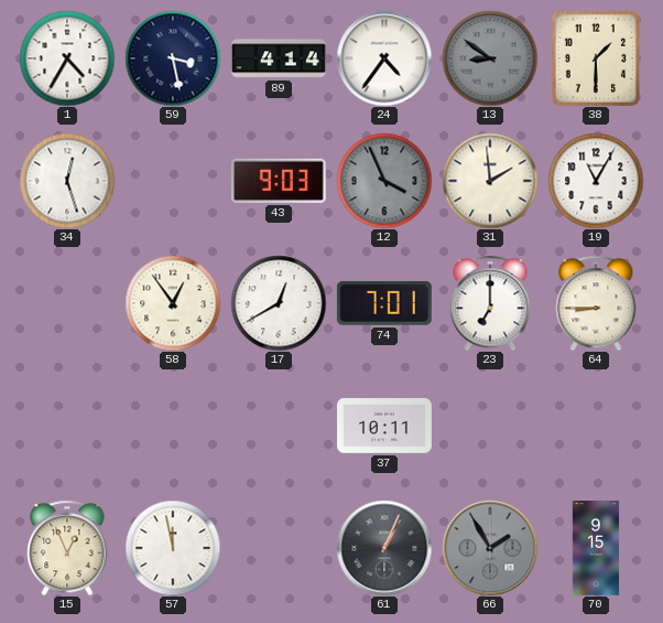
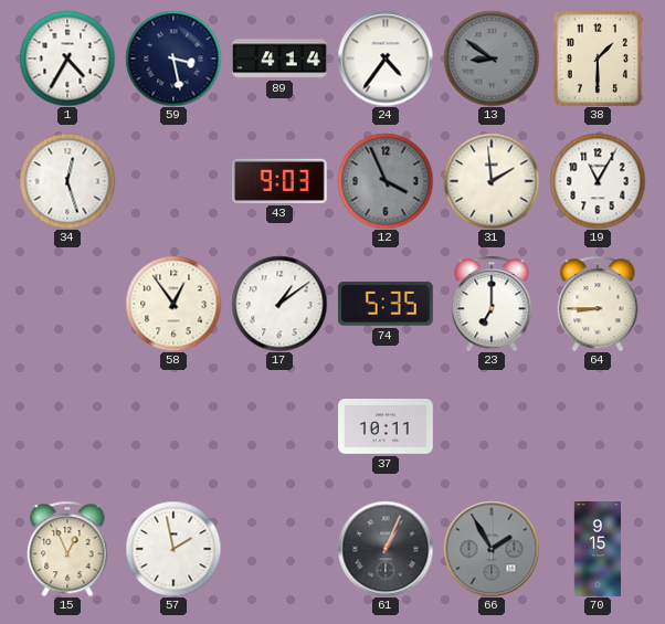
17: 12:40 -> 1:09
74: 7:01 -> 5:35
57: 11:58 -> 1:58
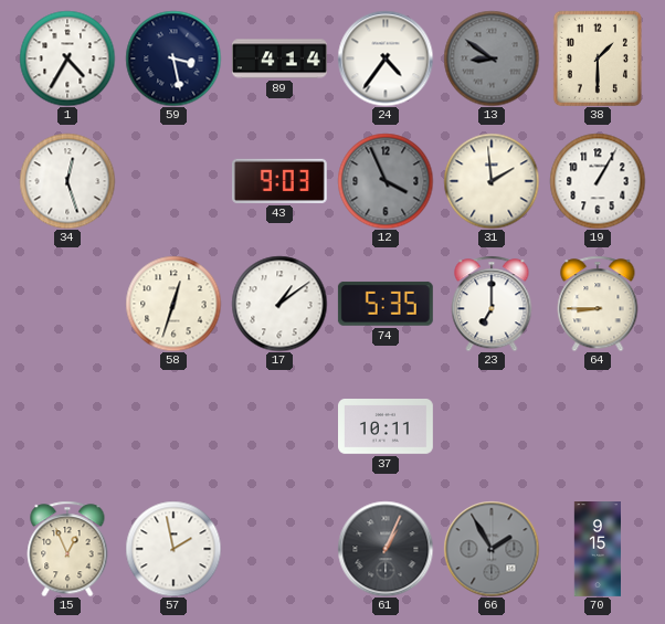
19: 11:05 -> 1:05
58: 12:54 -> 12:33
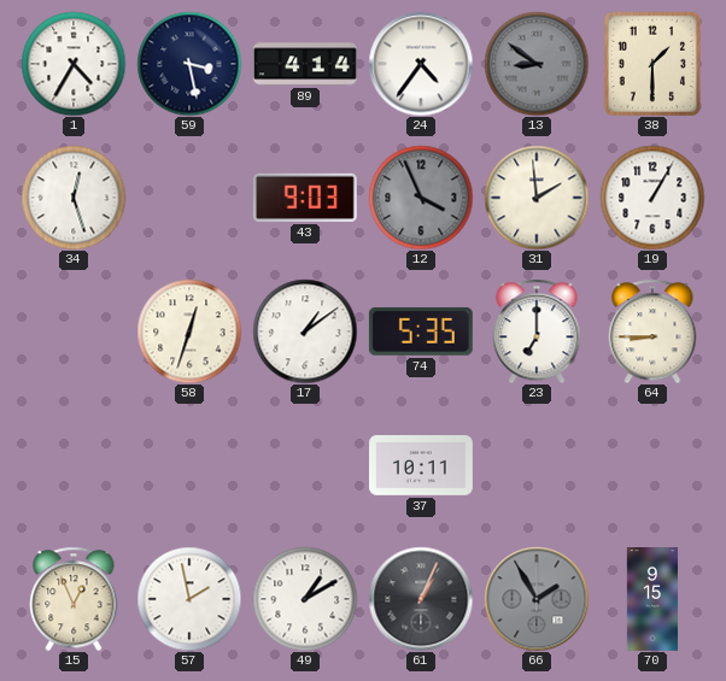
49: none -> 1:10
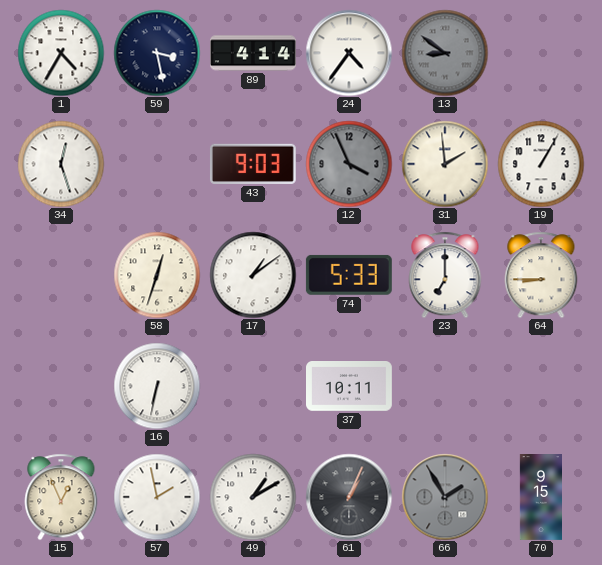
38: 1:30 -> none
74: 5:35 -> 5:33
16: none -> 6:32
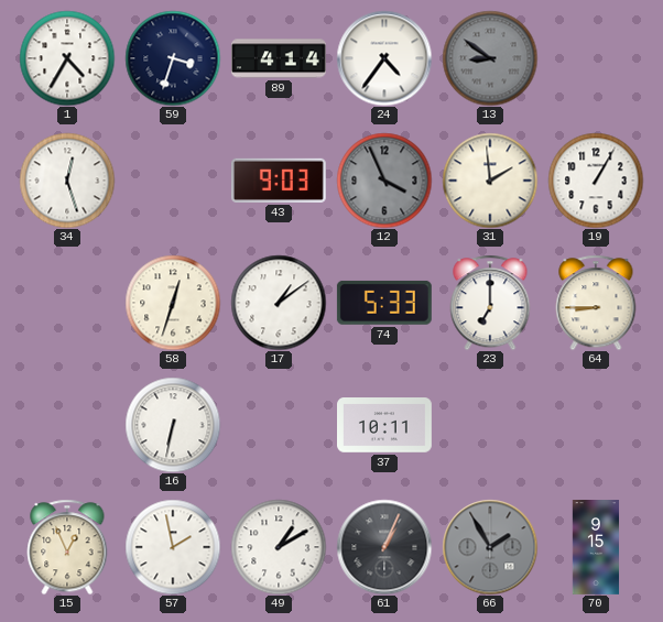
59: 3:28 -> 3:33
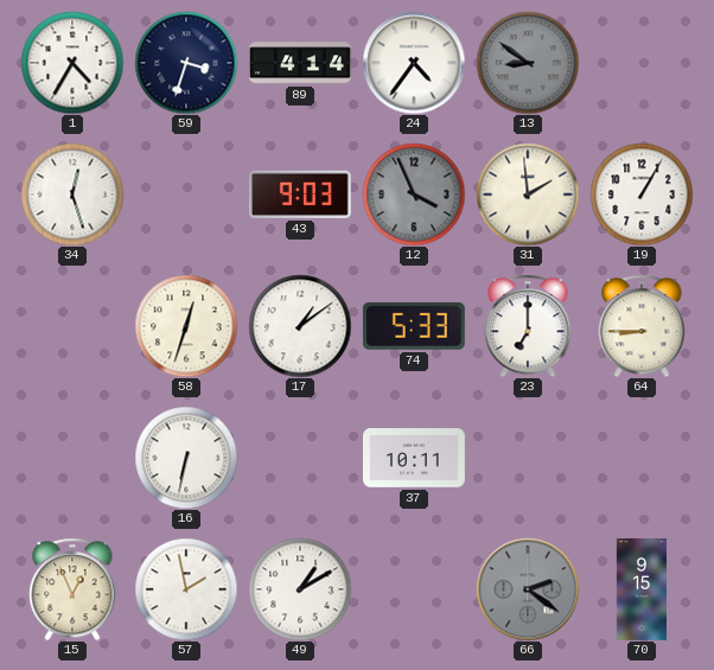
61: 1:04 -> none
66: 1:55 -> 2:21
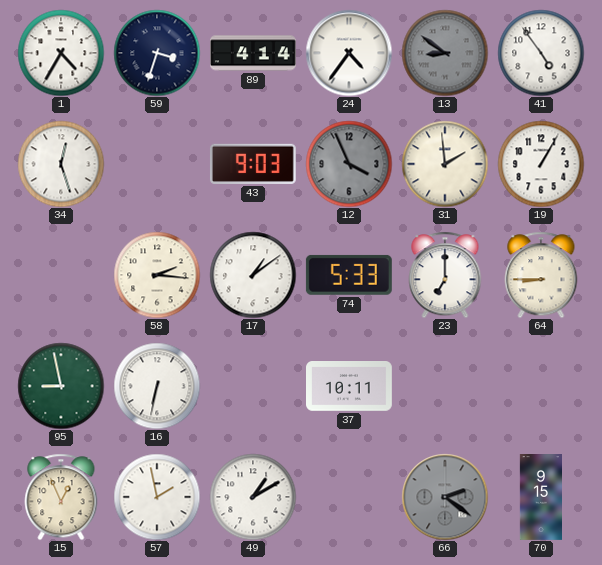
41: none -> 4:54
58: 12:33 -> 2:16
95: none -> 8:58
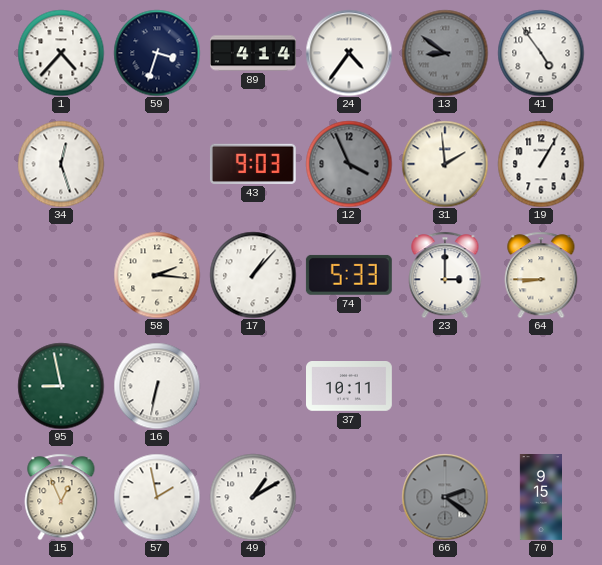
1: 4:35 -> 4:37
17: 1:09 -> 1:07
23: 7:00 -> 3:00
